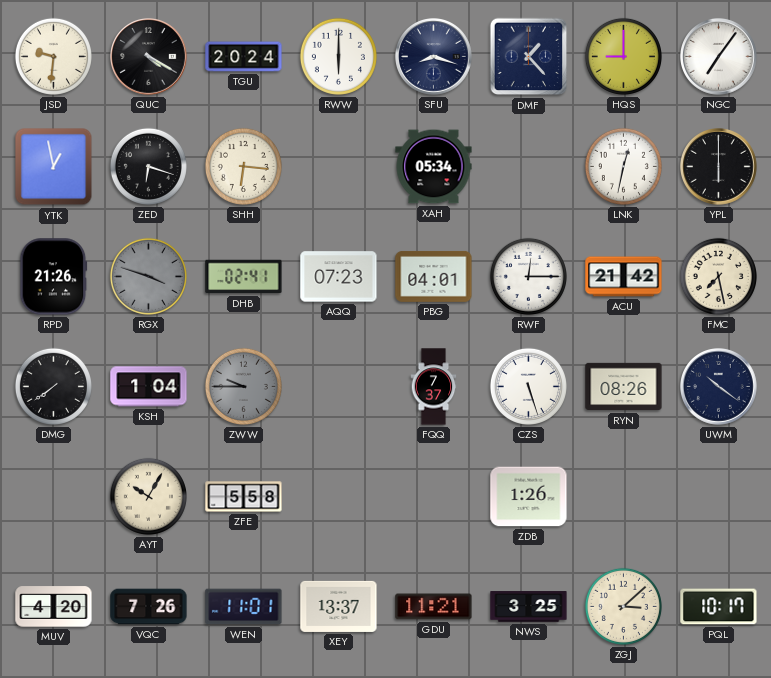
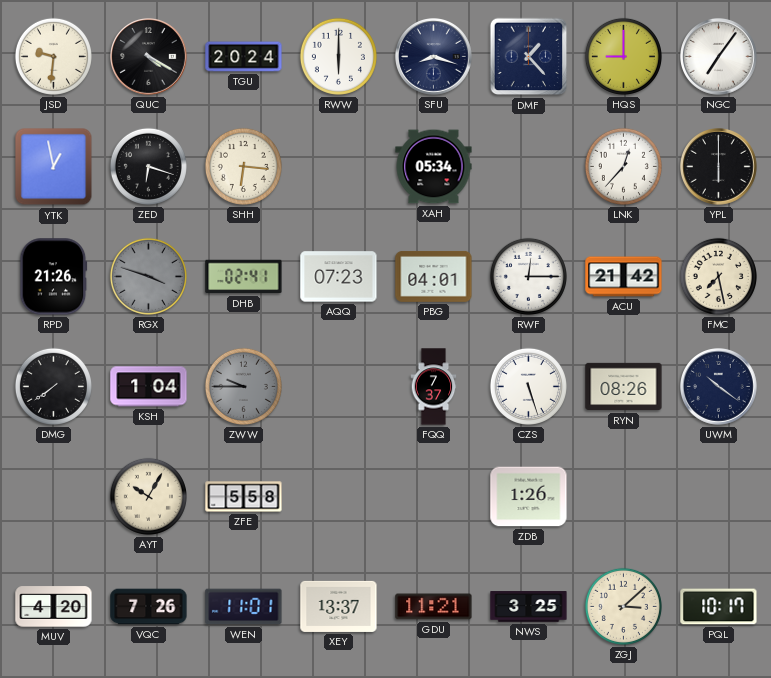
LNK: 12:32 -> 12:37
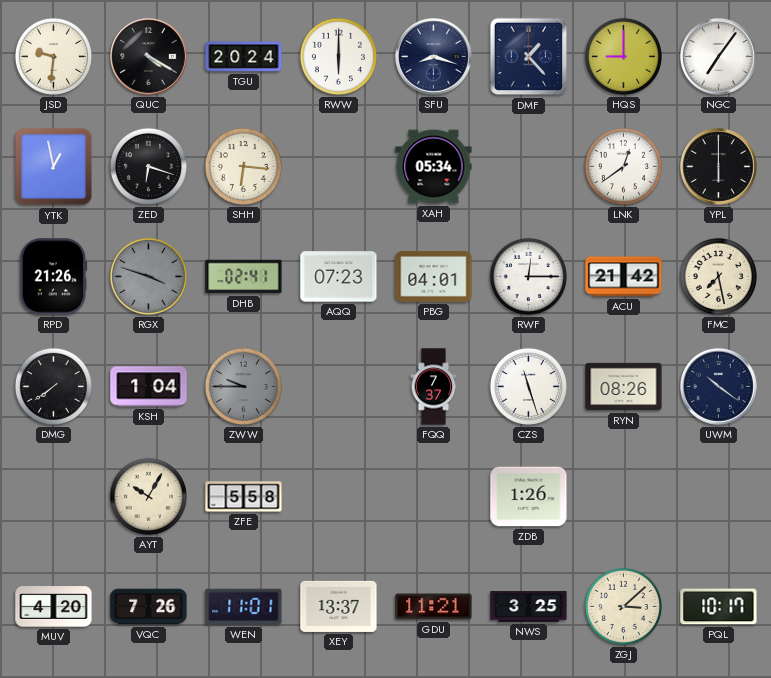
LNK: 12:37 -> 12:39
CZS: 5:27 -> 11:27
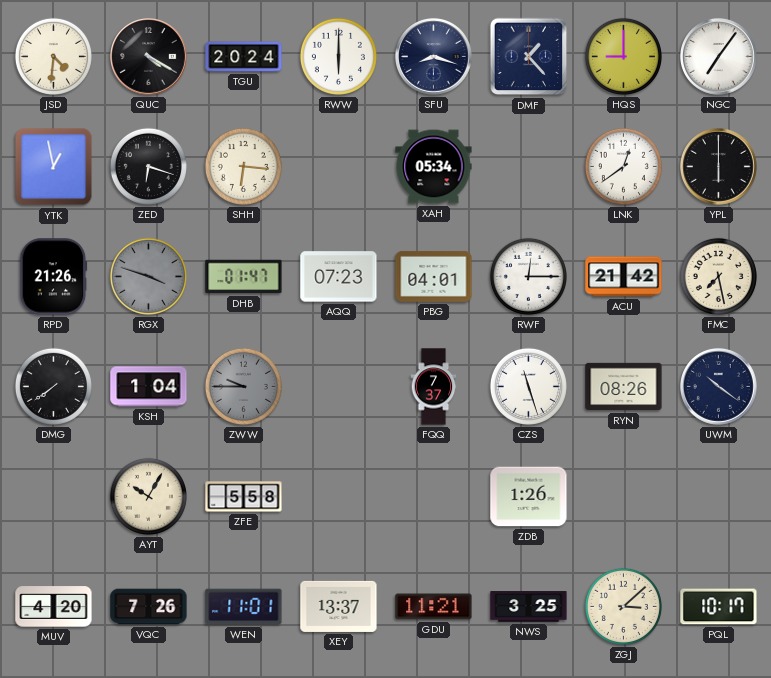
JSD: 9:31 -> 4:31
DHB: 02:41 -> 01:47
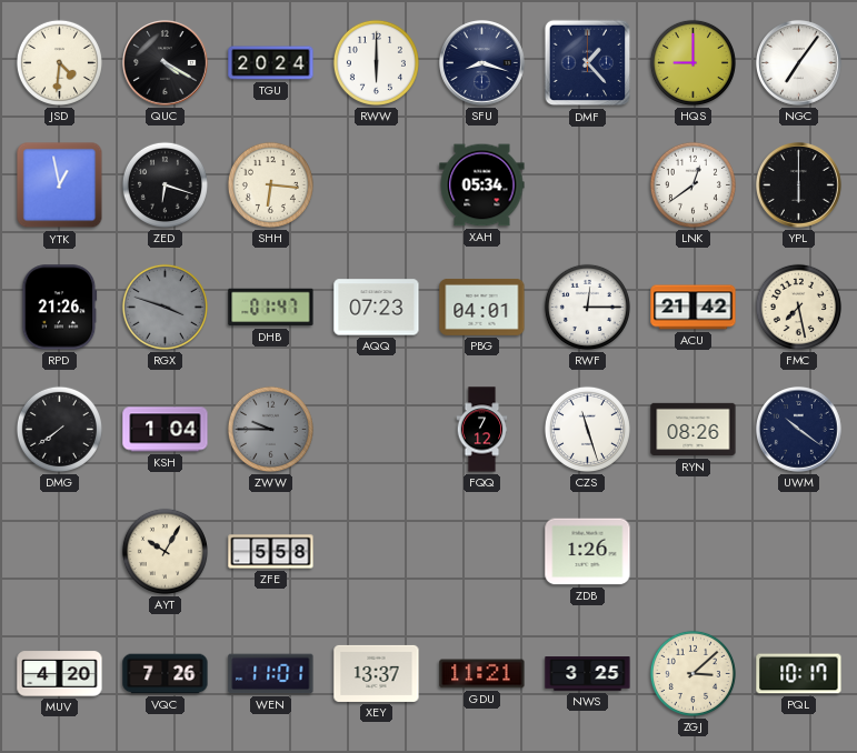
FQQ: 7:37 -> 7:12
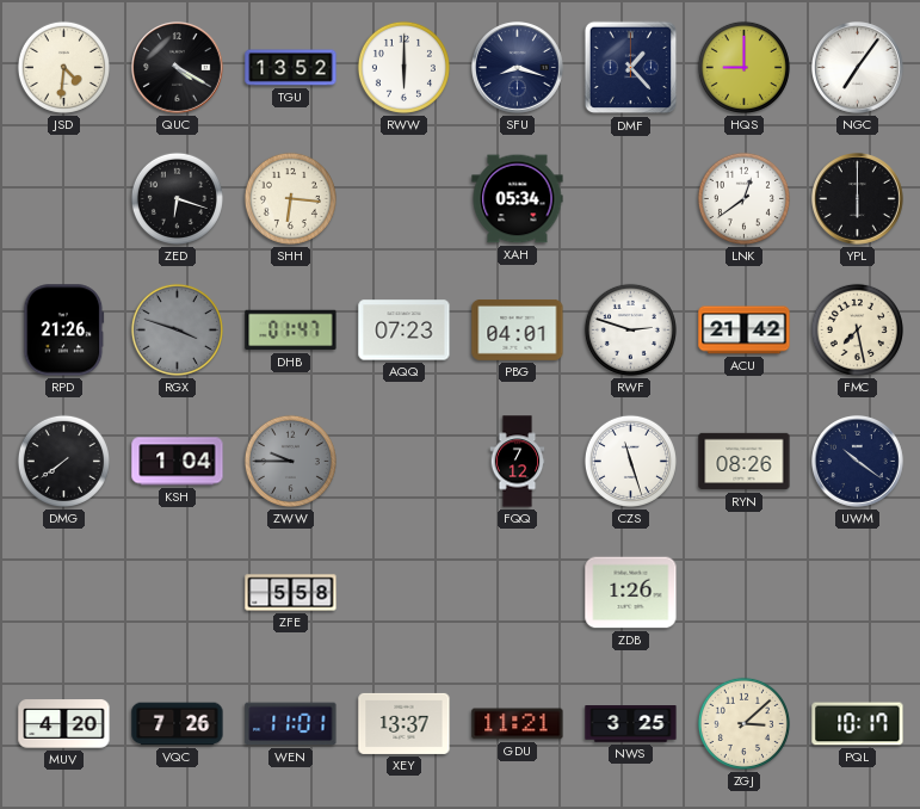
TGU: 20:24 -> 13:52
YTK: 12:58 -> none
RWF: 12:15 -> 2:48
AYT: 10:05 -> none
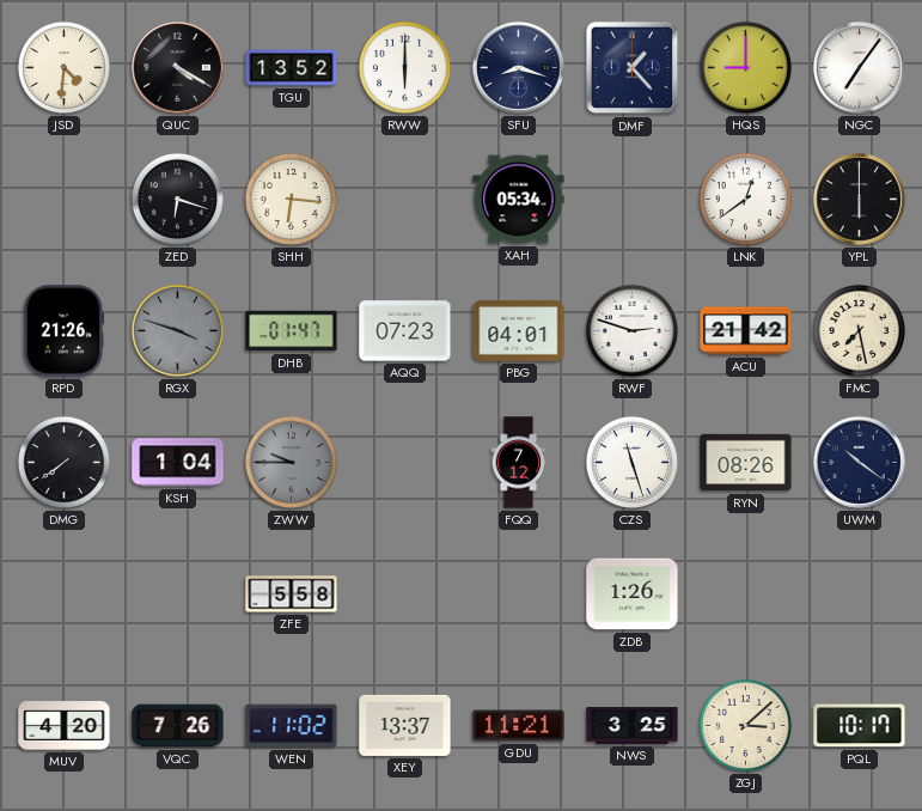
WEN: 11:01 -> 11:02
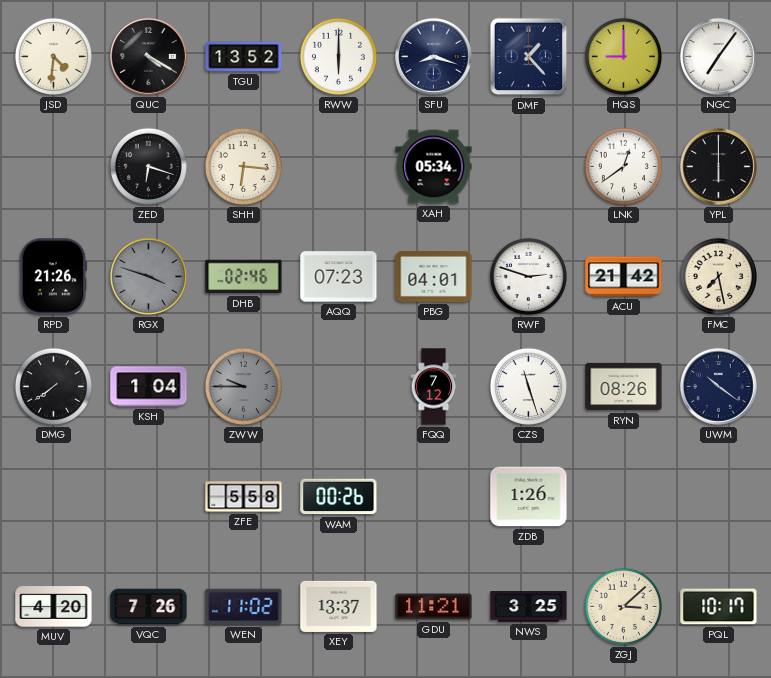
DHB: 01:47 -> 02:46
WAM: none -> 00:26
